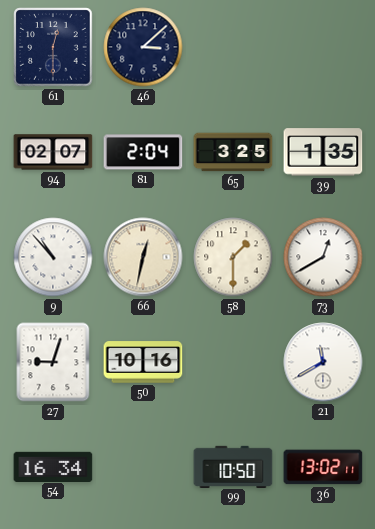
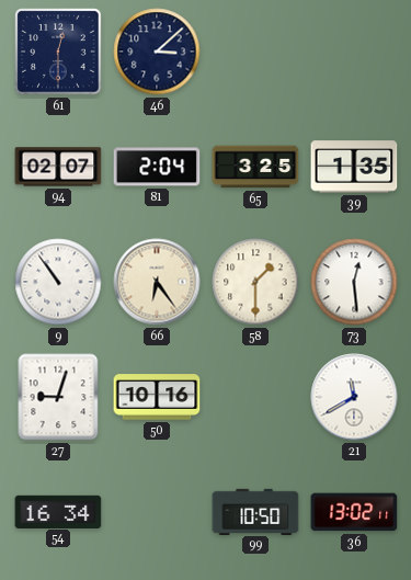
9: 10:53 -> 10:54
66: 12:32 -> 6:24
73: 12:40 -> 12:29
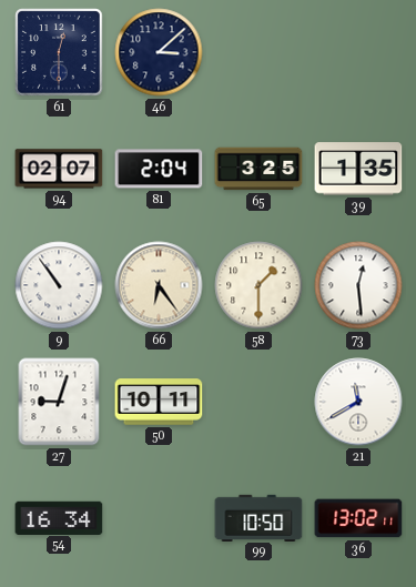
50: 10:16 -> 10:11
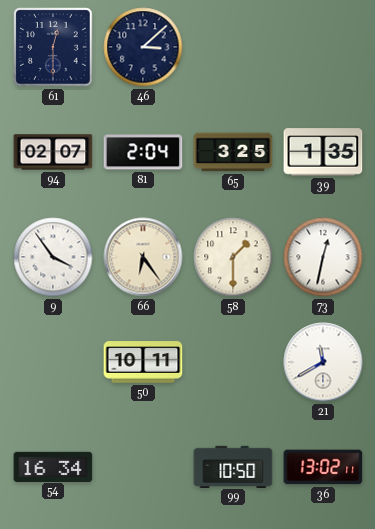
9: 10:54 -> 3:54
73: 12:29 -> 12:32
27: 9:03 -> none
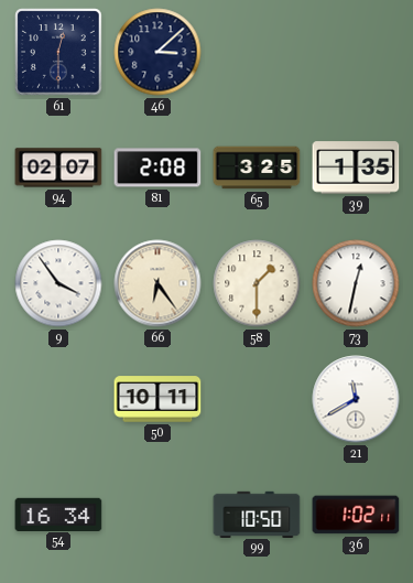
81: 2:04 -> 2:08
36: 13:02 -> 1:02
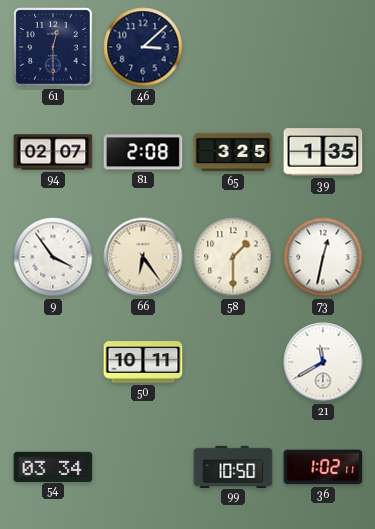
54: 16:34 -> 03:34
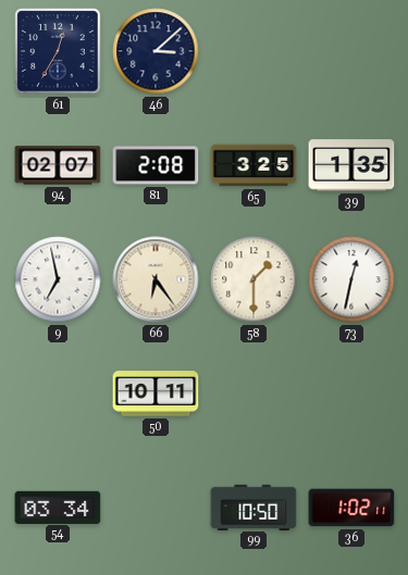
61: 12:30 -> 12:35
9: 3:54 -> 6:58
21: 11:40 -> none
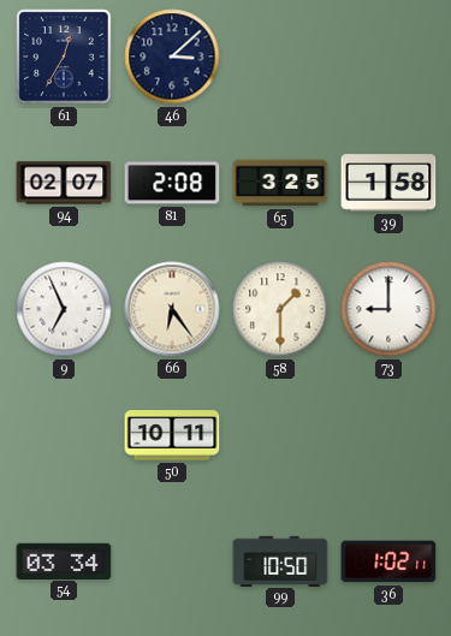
39: 1:35 -> 1:58
9: 6:58 -> 6:56
73: 12:32 -> 9:00
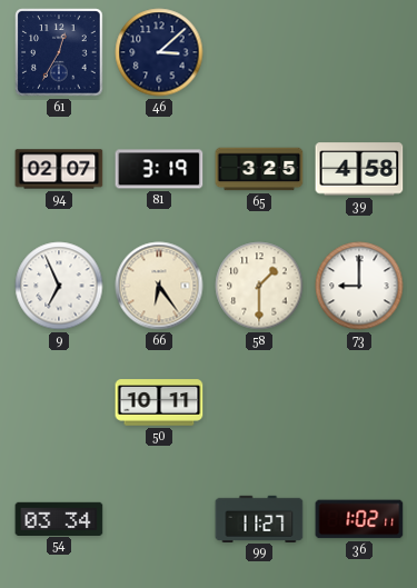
81: 2:08 -> 3:19
39: 1:58 -> 4:58
99: 10:50 -> 11:27
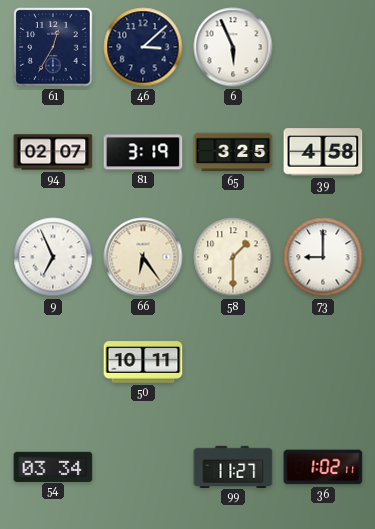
6: none -> 5:56
